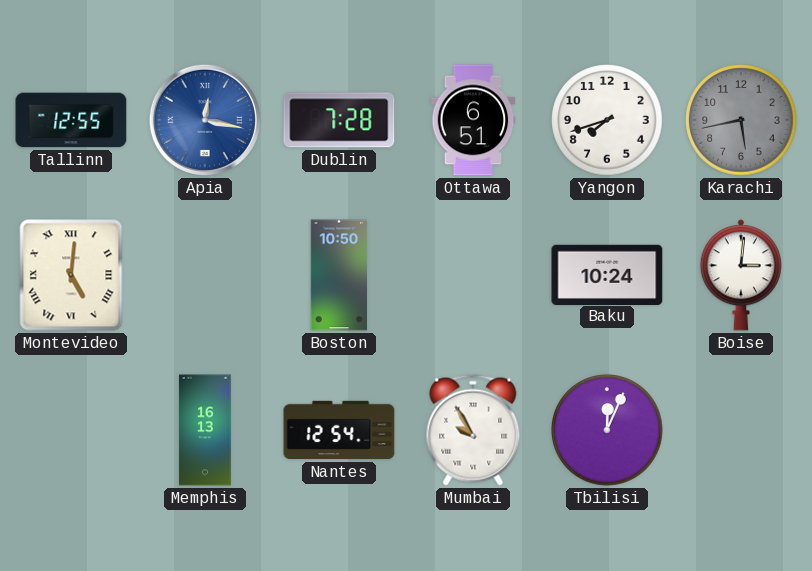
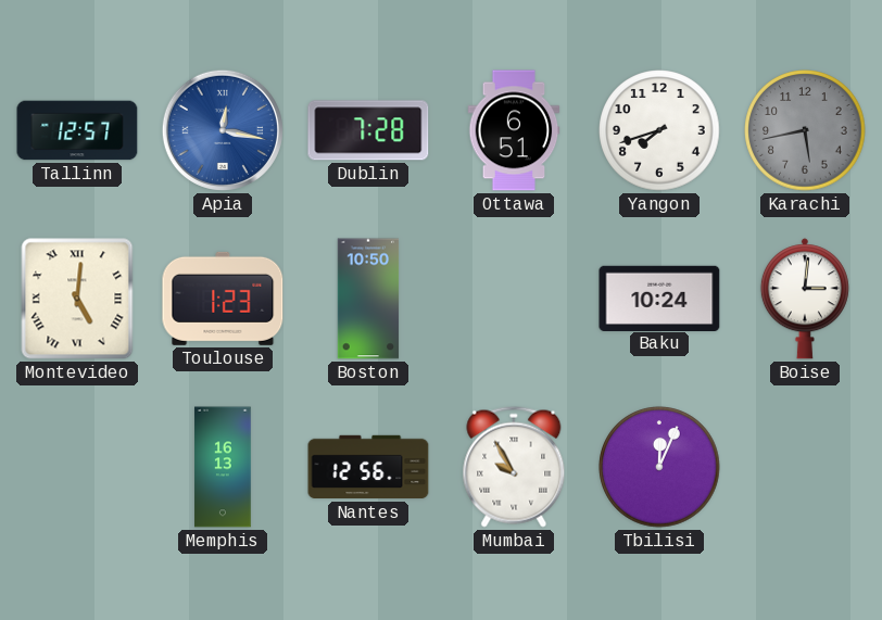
Tallinn: 12:55 -> 12:57
Toulouse: none -> 1:23
Nantes: 12:54 -> 12:56
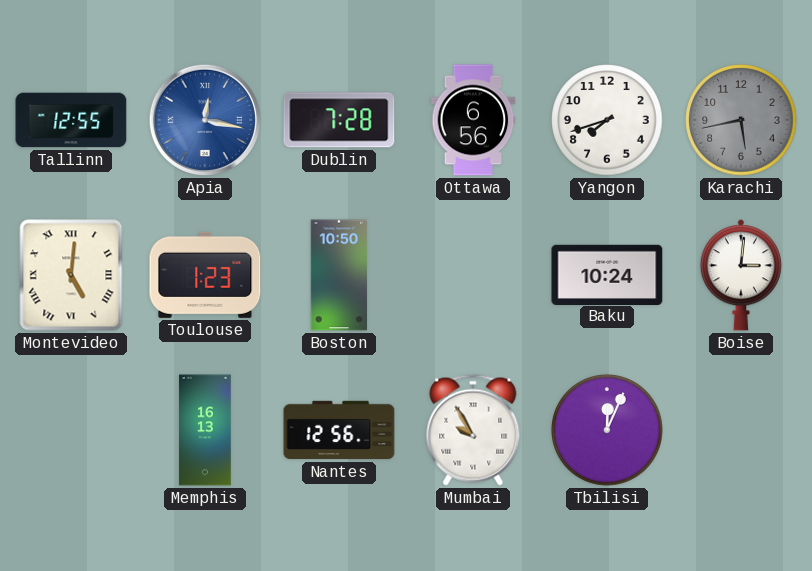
Tallinn: 12:57 -> 12:55
Ottawa: 6:51 -> 6:56
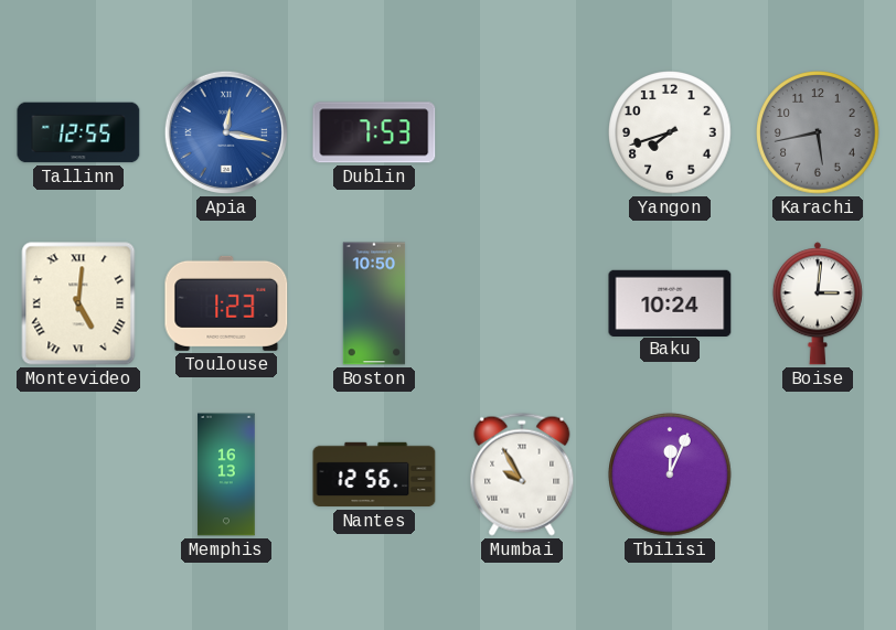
Dublin: 7:28 -> 7:53
Ottawa: 6:56 -> none
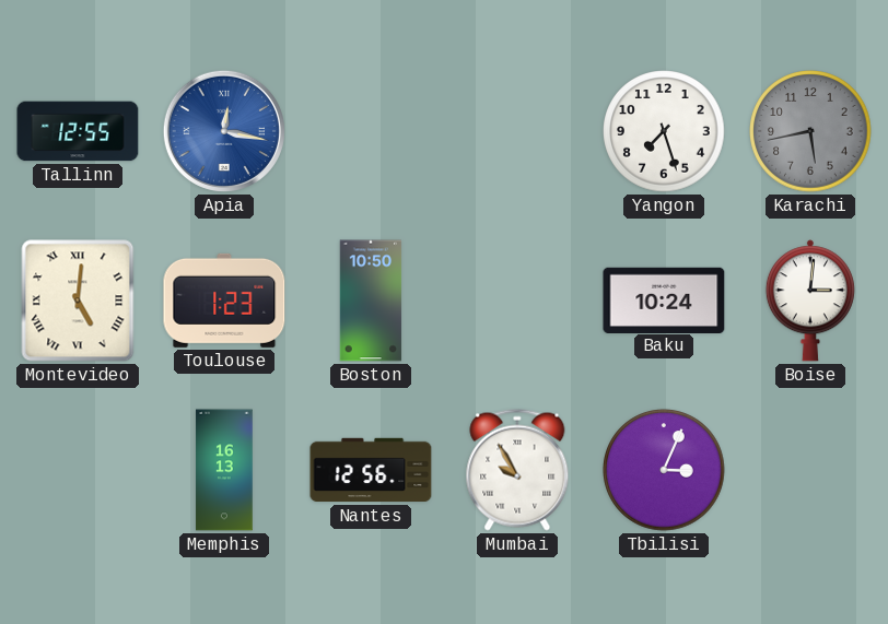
Dublin: 7:53 -> none
Yangon: 7:42 -> 7:27
Tbilisi: 12:04 -> 3:04
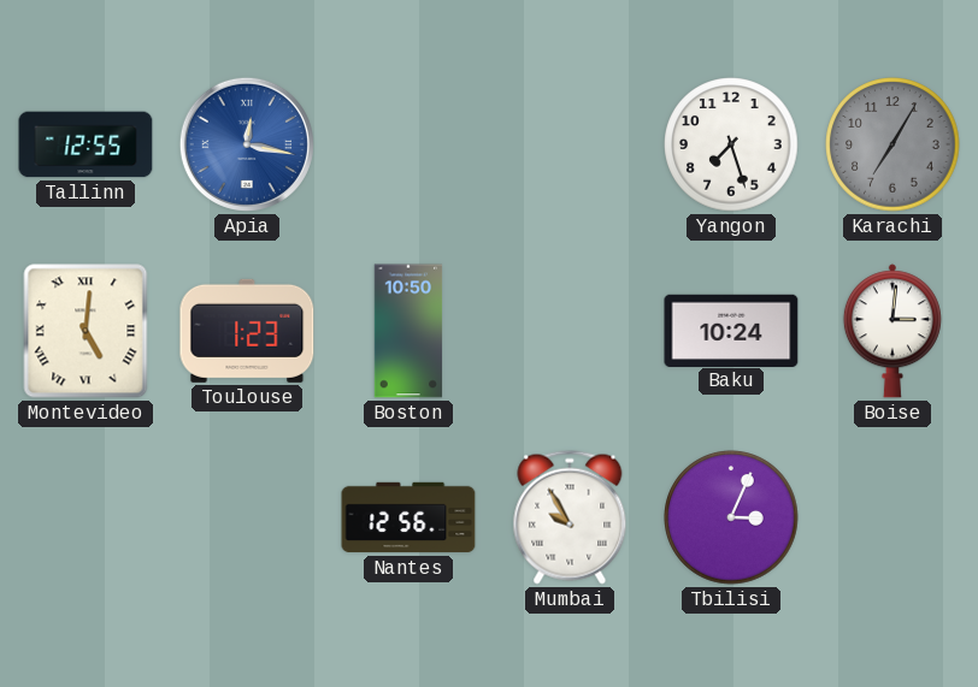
Karachi: 5:43 -> 7:05
Memphis: 16:13 -> none
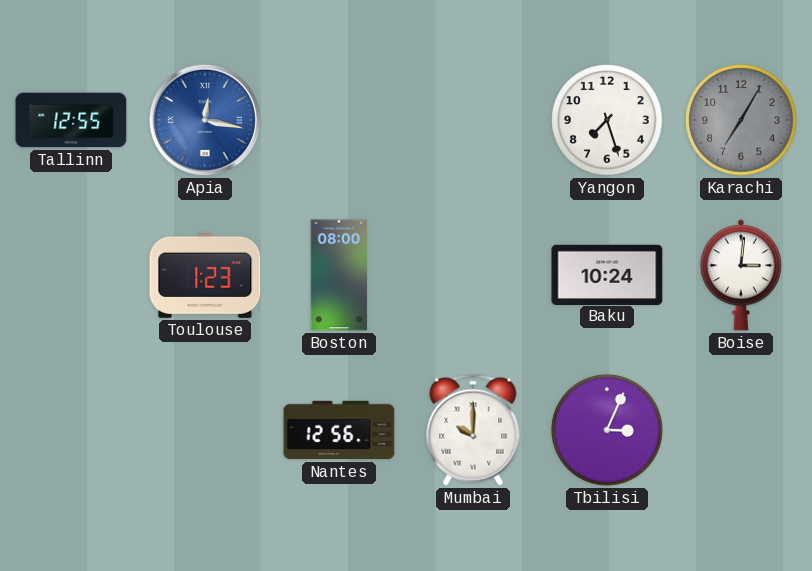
Montevideo: 5:01 -> none
Boston: 10:50 -> 08:00
Mumbai: 9:55 -> 10:00
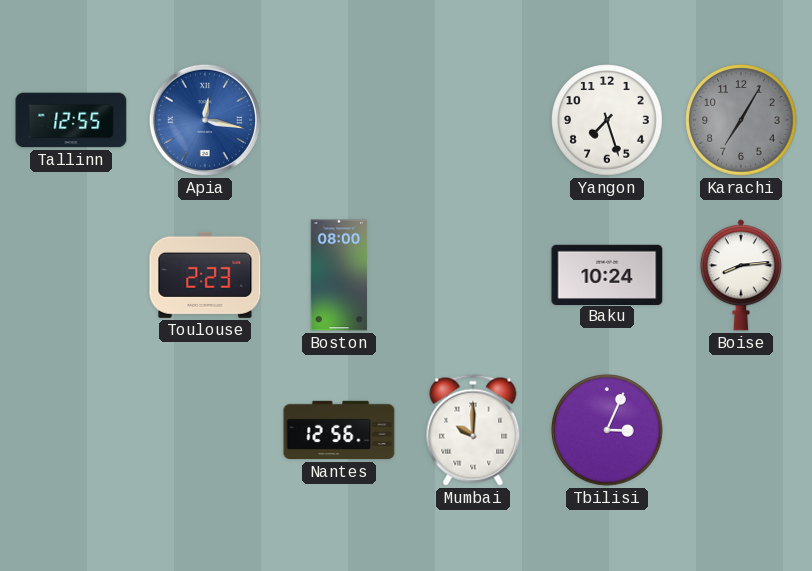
Toulouse: 1:23 -> 2:23
Boise: 3:01 -> 8:14
